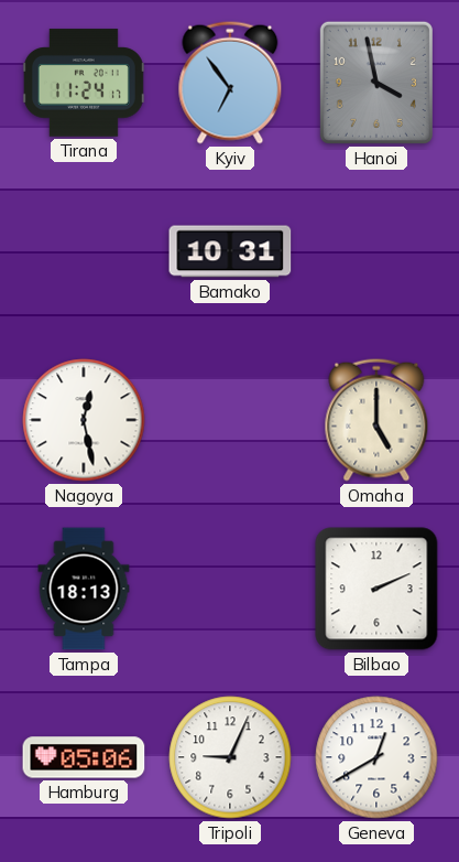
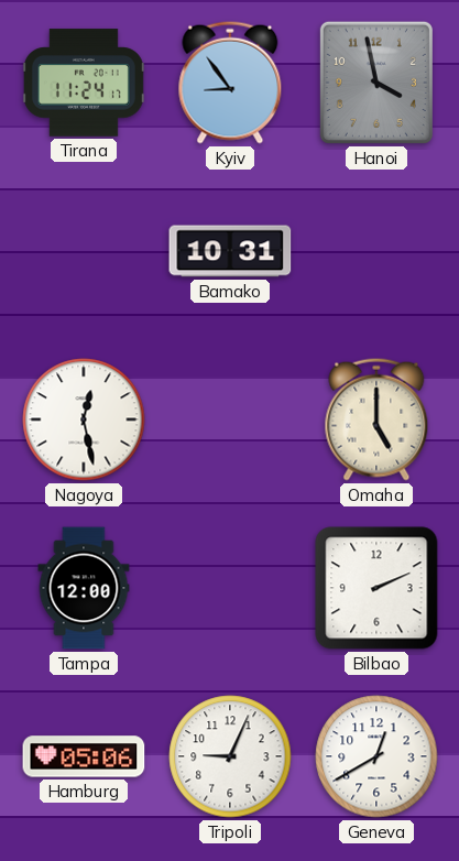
Kyiv: 6:54 -> 8:54
Tampa: 18:13 -> 12:00
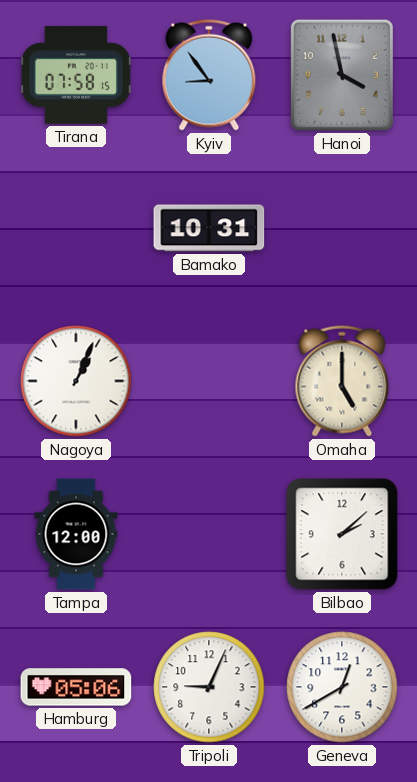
Tirana: 11:24 -> 07:58
Nagoya: 12:28 -> 1:04
Bilbao: 2:11 -> 2:08
